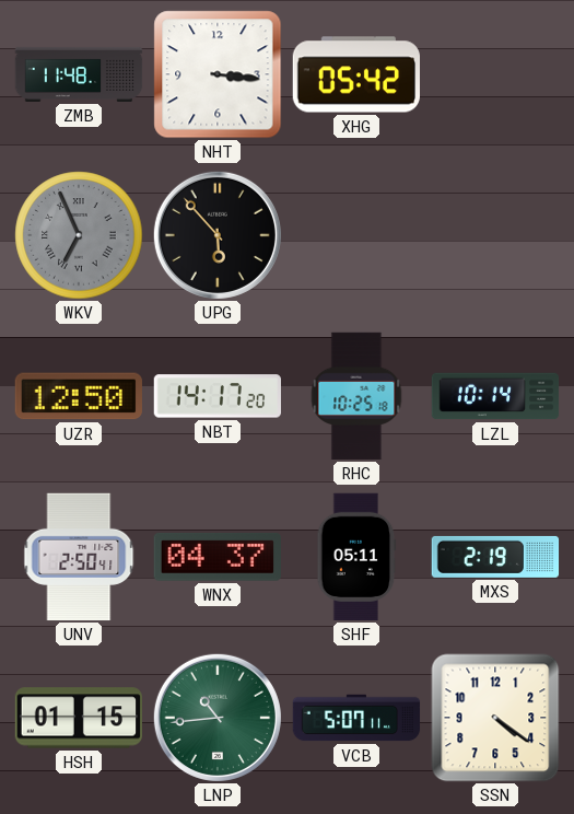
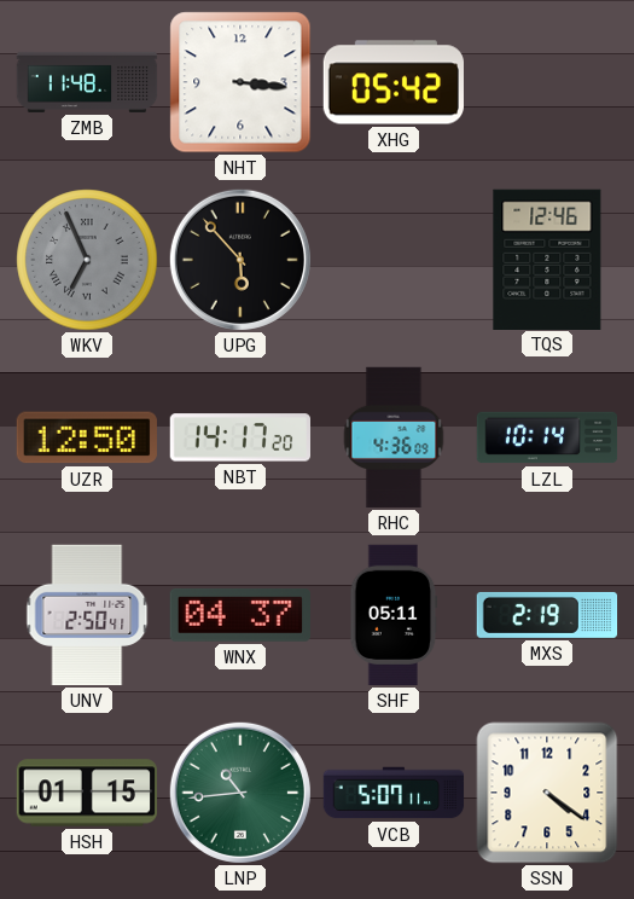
TQS: none -> 12:46
RHC: 10:25 -> 4:36
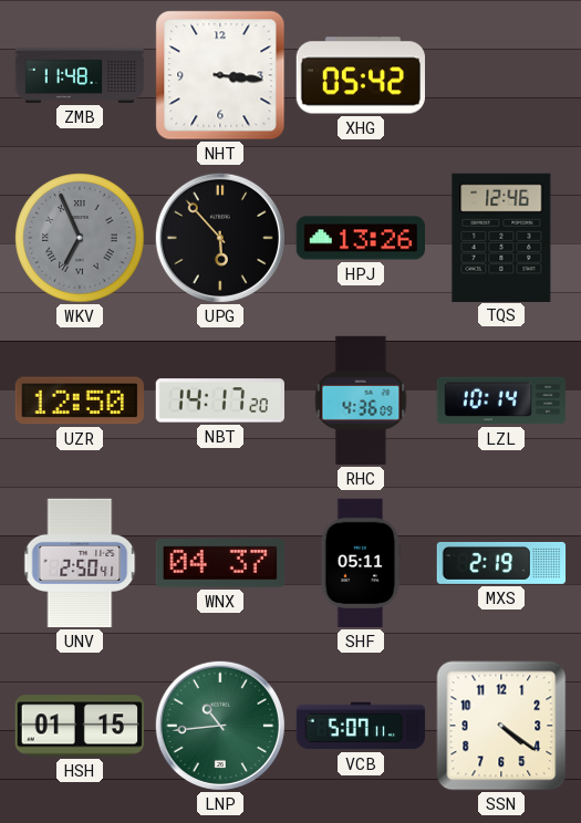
HPJ: none -> 13:26
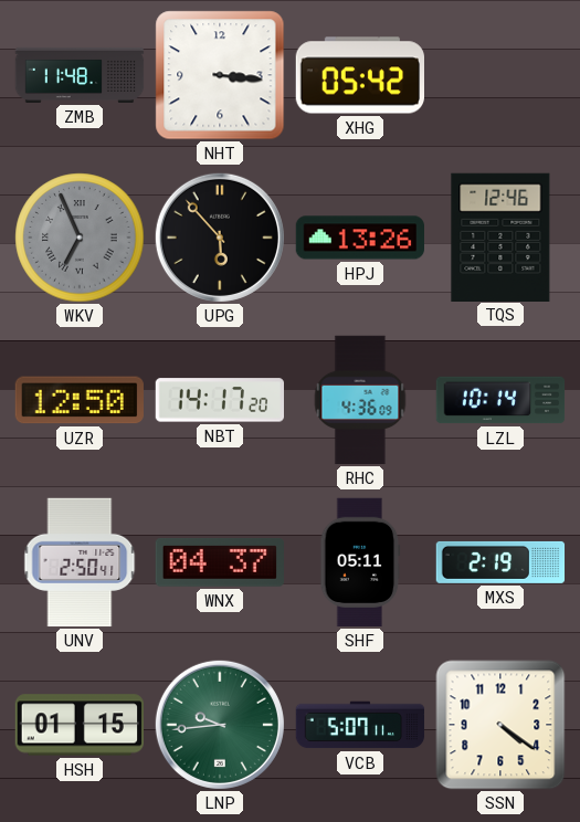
LNP: 10:44 -> 9:44
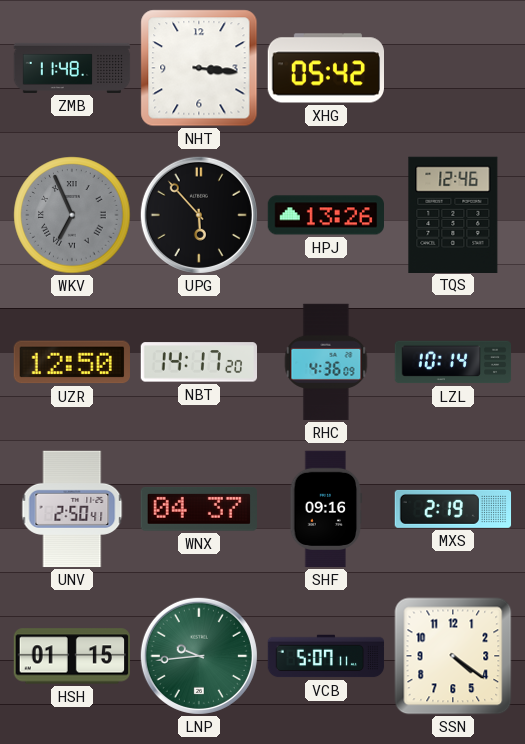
SHF: 05:11 -> 09:16
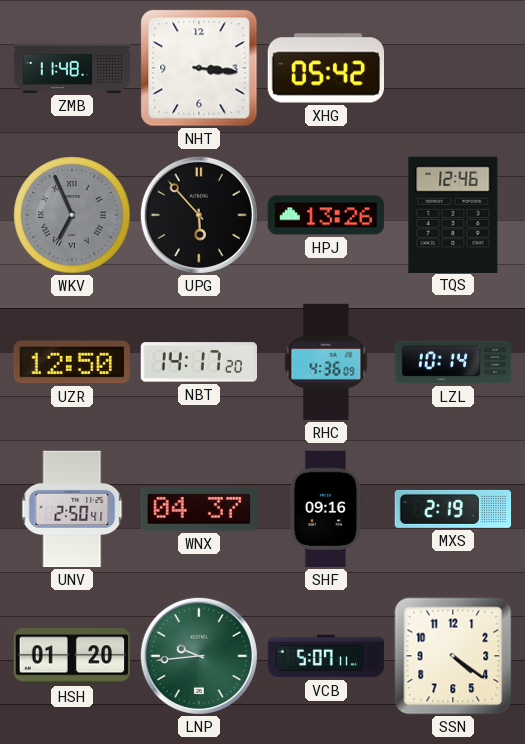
HSH: 01:15 -> 01:20
